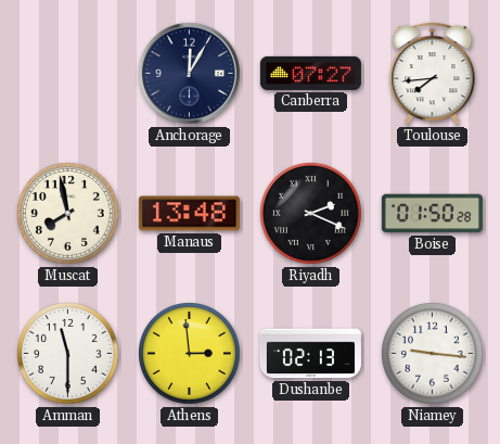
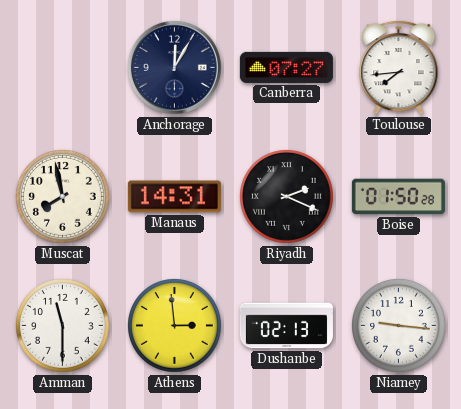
Manaus: 13:48 -> 14:31
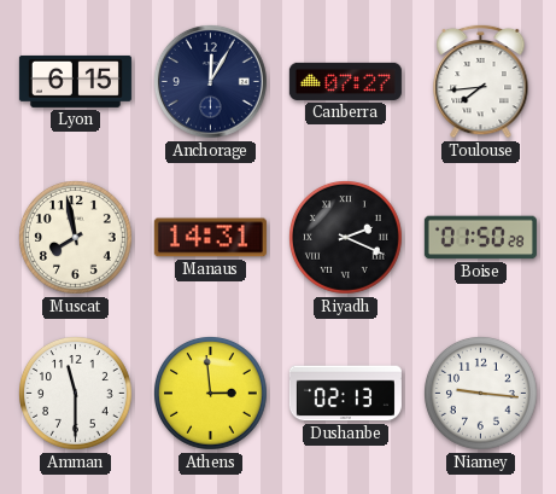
Lyon: none -> 6:15
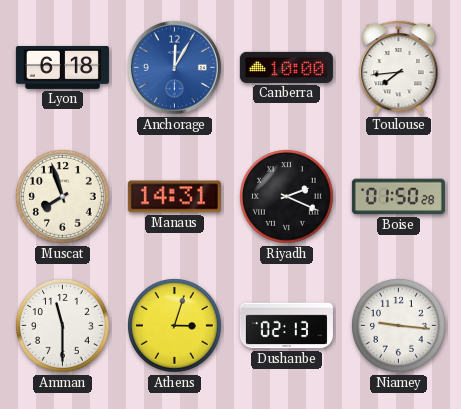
Lyon: 6:15 -> 6:18
Anchorage dial: navy -> blue
Canberra: 07:27 -> 10:00
Muscat: 7:58 -> 7:57
Athens: 2:59 -> 3:03
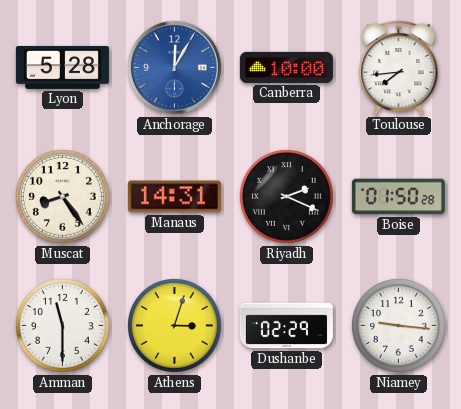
Lyon: 6:18 -> 5:28
Muscat: 7:57 -> 8:24
Dushanbe: 02:13 -> 02:29
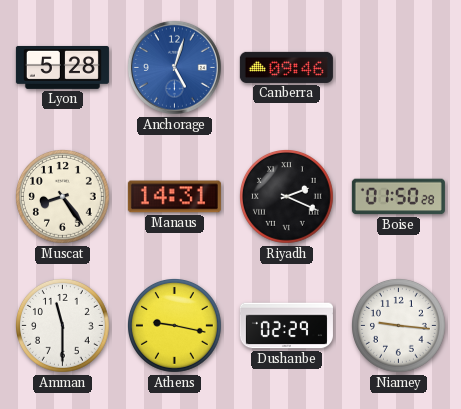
Anchorage: 12:05 -> 5:03
Canberra: 10:00 -> 09:46
Toulouse: 7:44 -> none
Athens: 3:03 -> 9:17
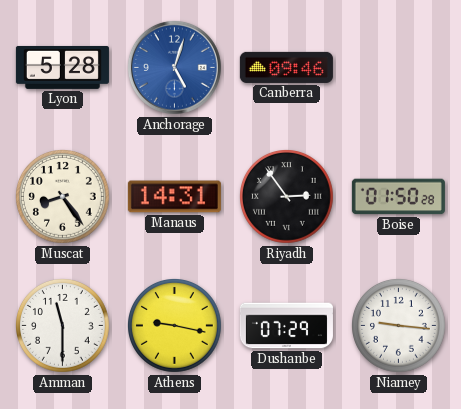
Riyadh: 2:19 -> 2:54
Dushanbe: 02:29 -> 07:29
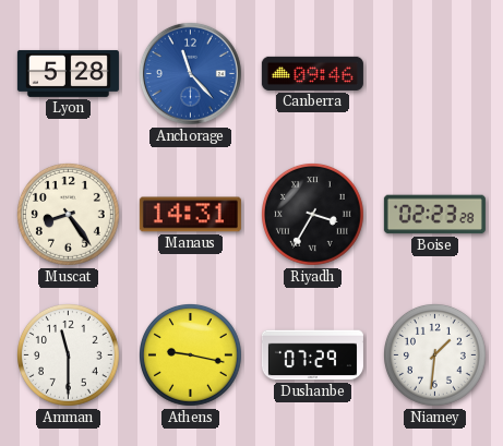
Anchorage: 5:03 -> 11:23
Riyadh: 2:54 -> 3:35
Boise: 01:50 -> 02:23
Niamey: 9:16 -> 1:31
